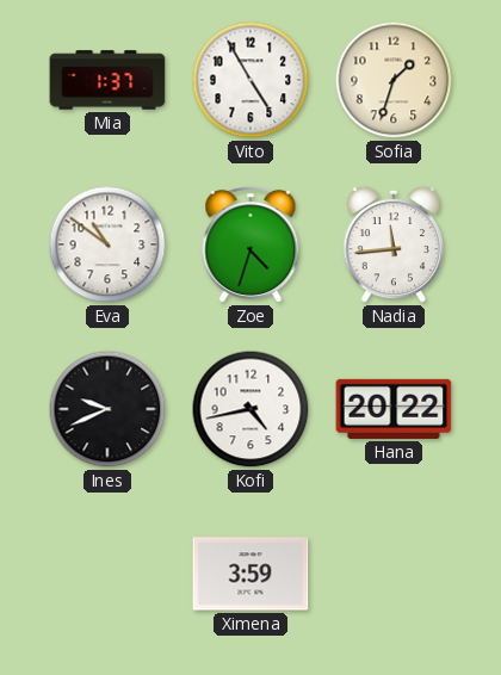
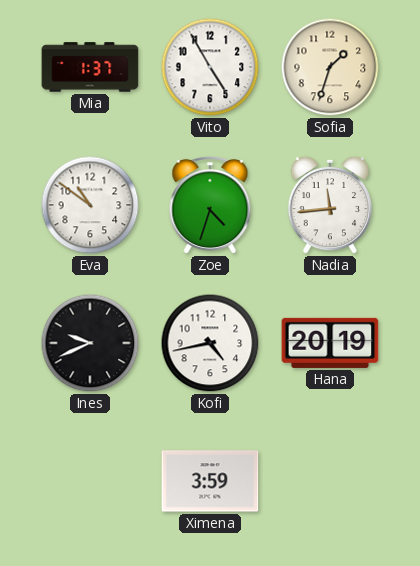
Hana: 20:22 -> 20:19
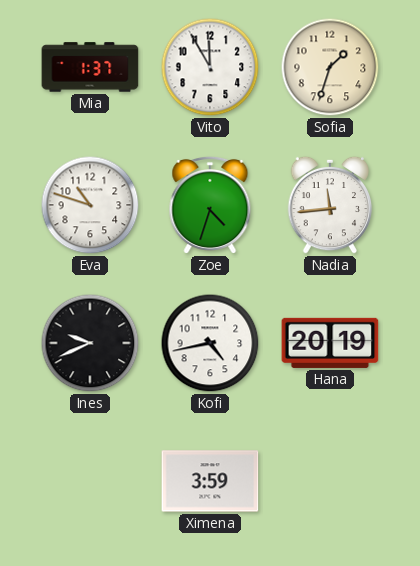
Vito: 4:55 -> 11:55
Eva: 10:51 -> 10:48
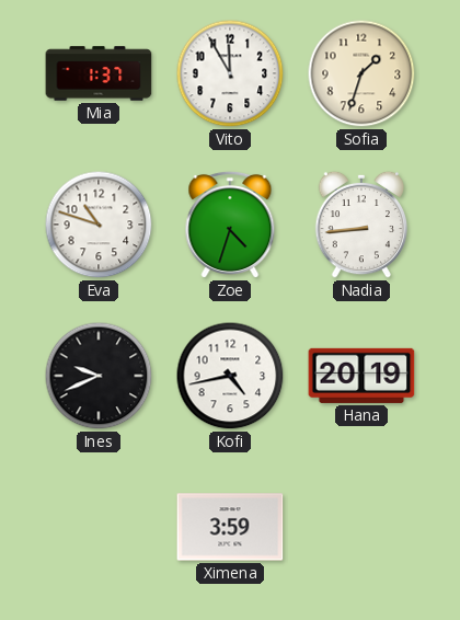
Nadia: 11:44 -> 8:44
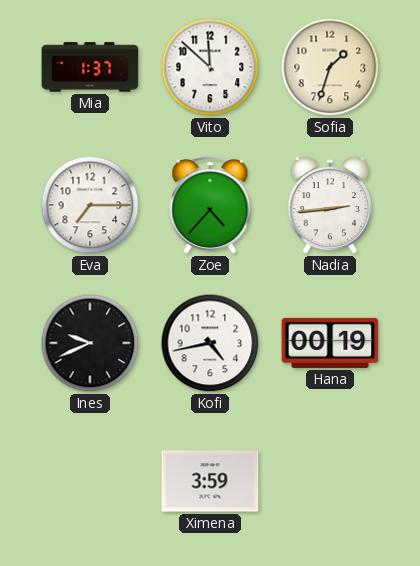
Vito: 11:55 -> 11:52
Eva: 10:48 -> 7:15
Zoe: 4:33 -> 4:37
Nadia: 8:44 -> 2:44
Hana: 20:19 -> 00:19
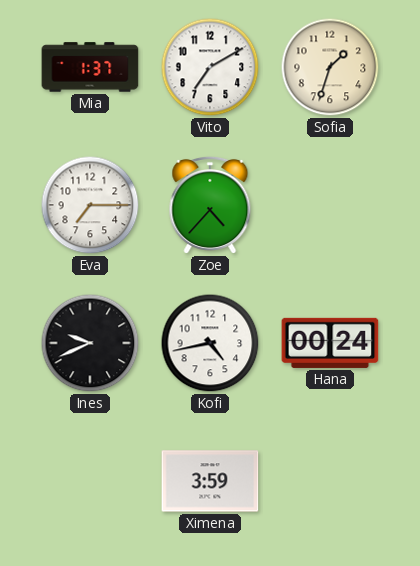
Vito: 11:52 -> 7:10
Nadia: 2:44 -> none
Hana: 00:19 -> 00:24
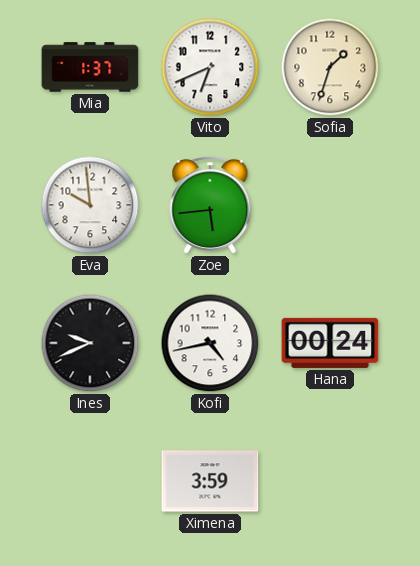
Vito: 7:10 -> 6:41
Eva: 7:15 -> 9:59
Zoe: 4:37 -> 5:44
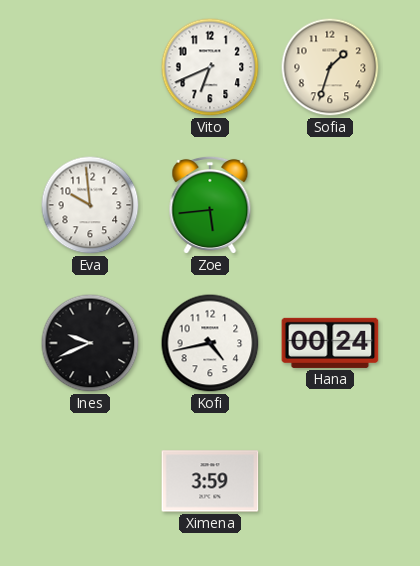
Mia: 1:37 -> none
